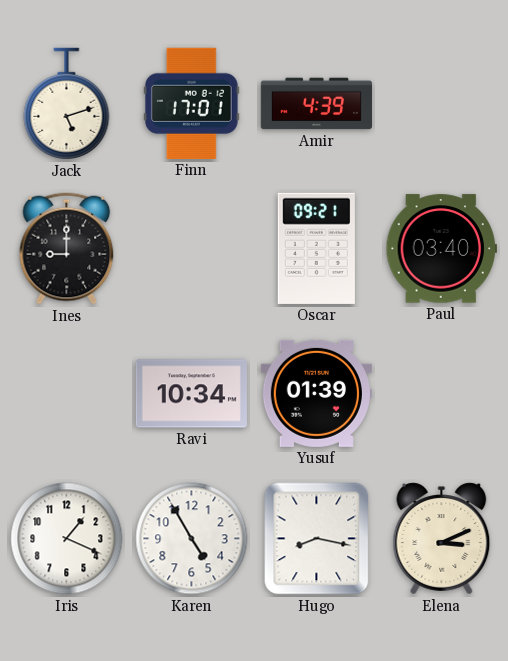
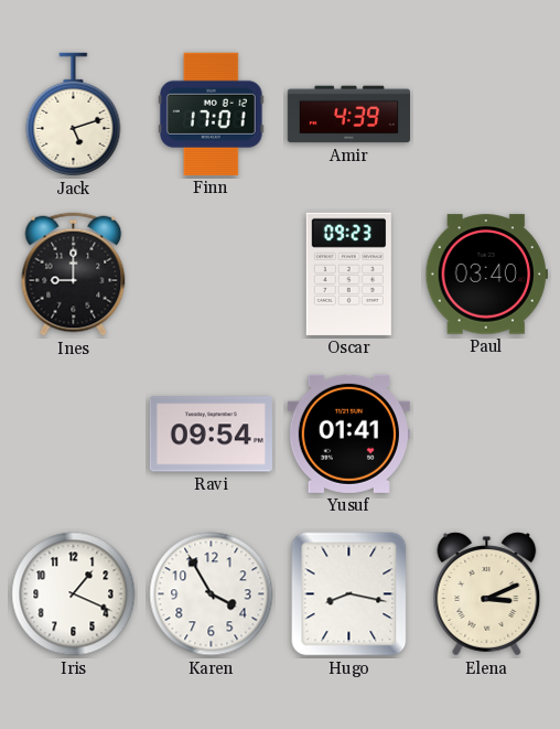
Oscar: 09:21 -> 09:23
Ravi: 10:34 -> 09:54
Yusuf: 01:39 -> 01:41
Karen: 4:55 -> 3:55
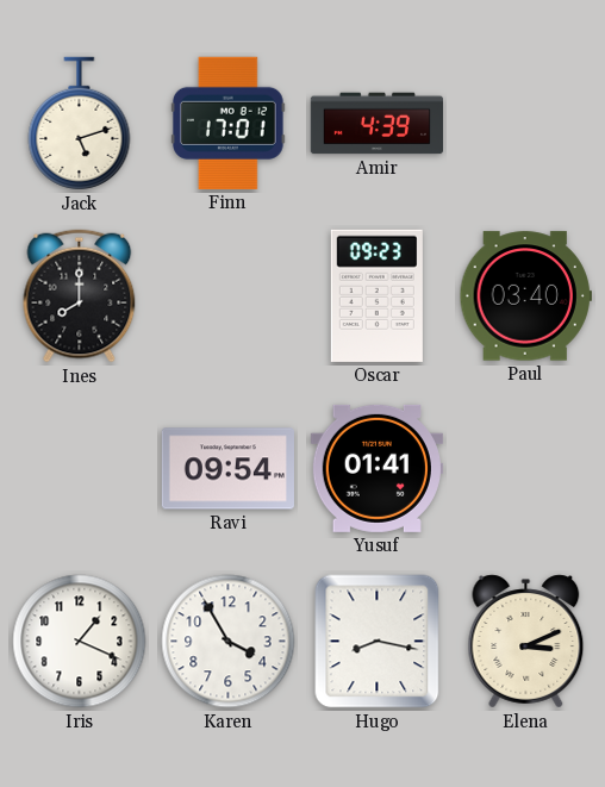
Ines: 9:00 -> 8:00
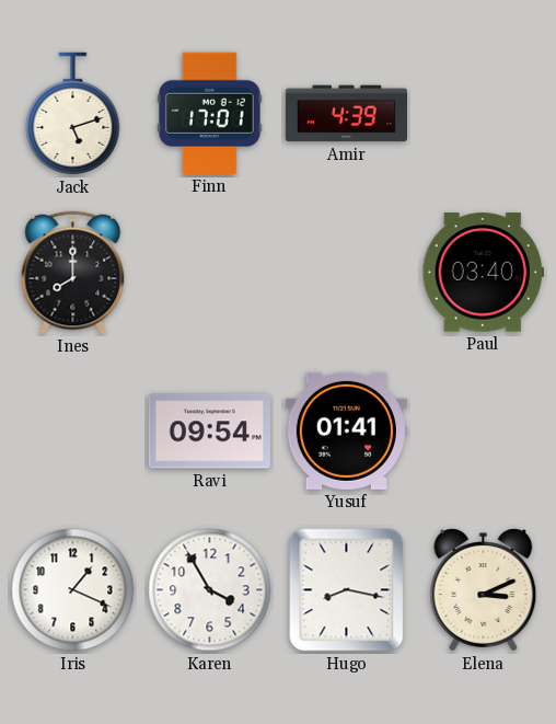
Oscar: 09:23 -> none
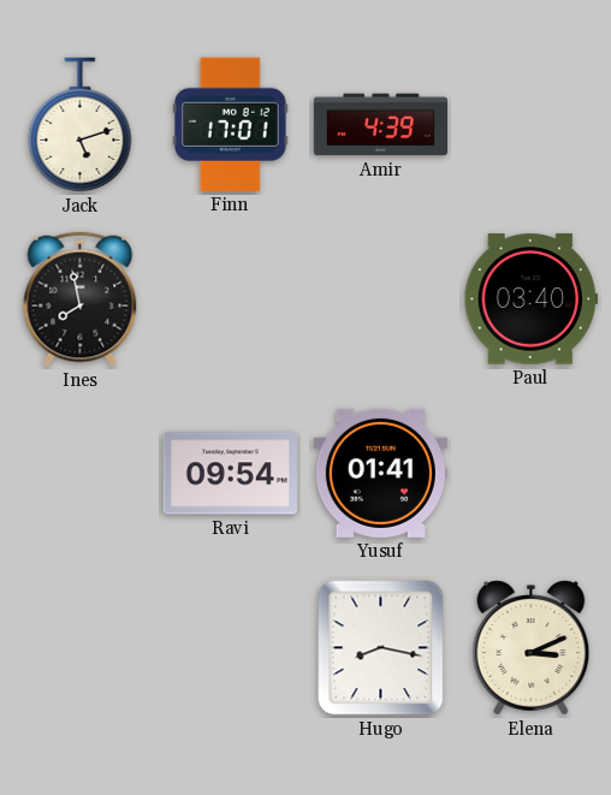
Ines: 8:00 -> 7:58
Iris: 1:19 -> none
Karen: 3:55 -> none
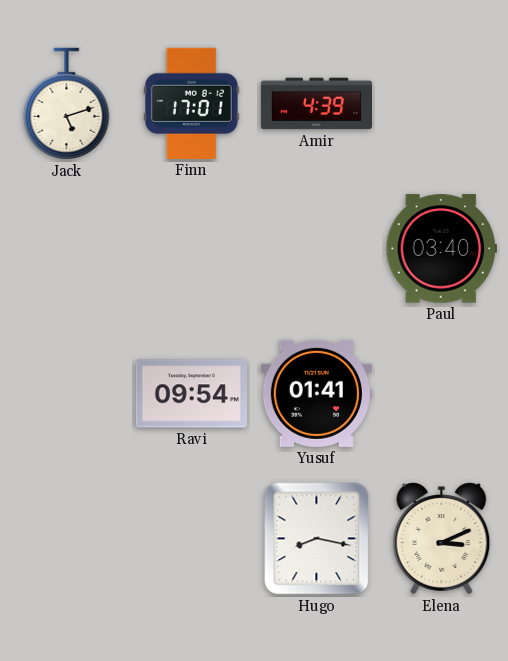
Ines: 7:58 -> none
